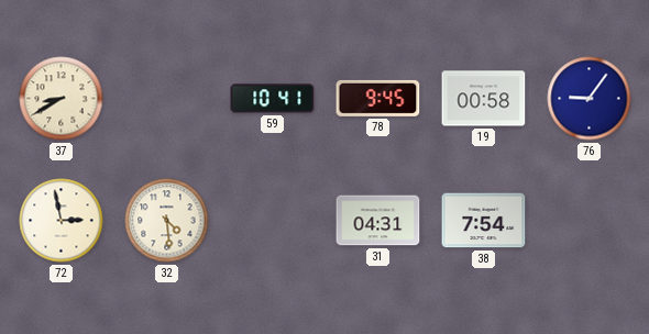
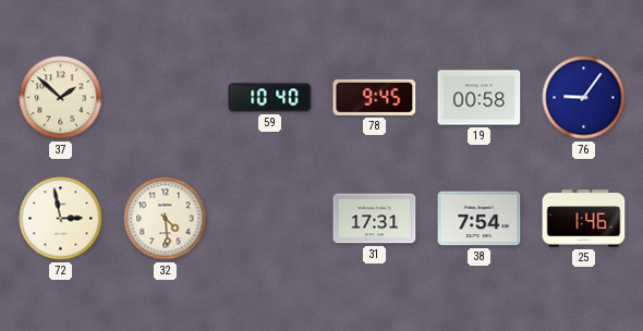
37: 8:40 -> 1:52
59: 10:41 -> 10:40
31: 04:31 -> 17:31
25: none -> 1:46
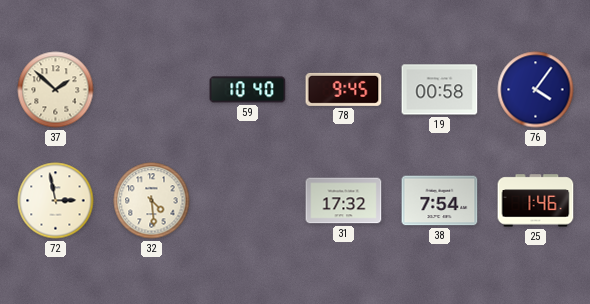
76: 9:06 -> 4:06
31: 17:31 -> 17:32
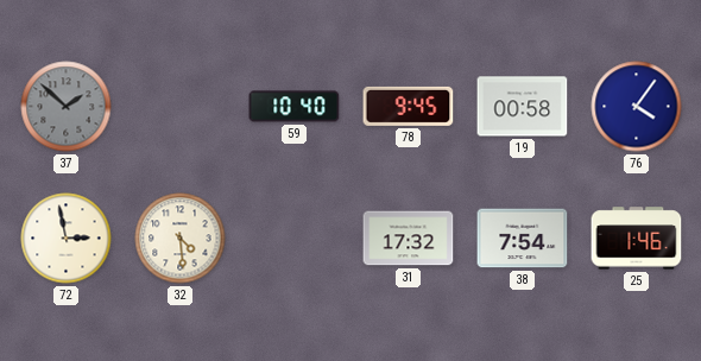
37 dial: cream -> grey
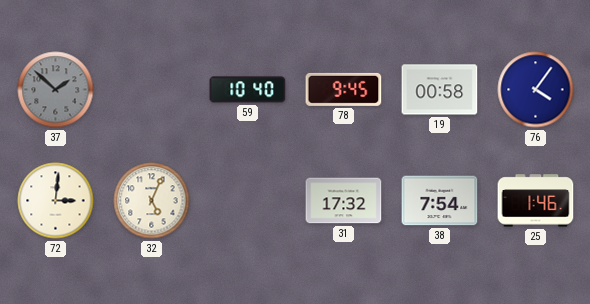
72: 2:58 -> 3:01
32: 4:29 -> 5:04
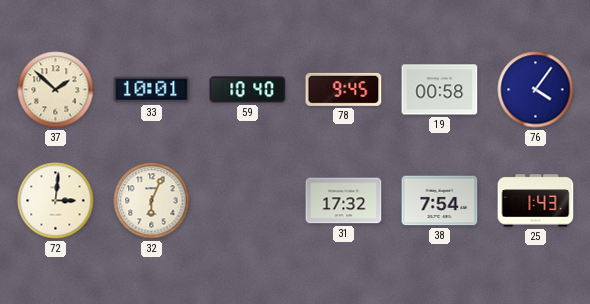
37 dial: grey -> cream
33: none -> 10:01
32: 5:04 -> 6:04
25: 1:46 -> 1:43
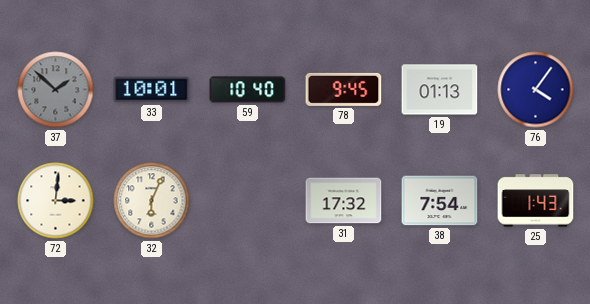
37 dial: cream -> grey
19: 00:58 -> 01:13
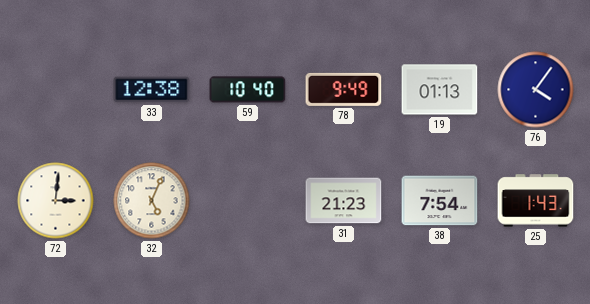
37: 1:52 -> none
33: 10:01 -> 12:38
78: 9:45 -> 9:49
32: 6:04 -> 5:04
31: 17:32 -> 21:23
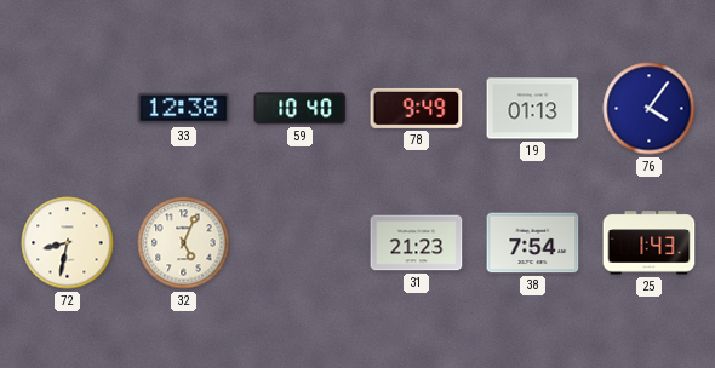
72: 3:01 -> 8:32
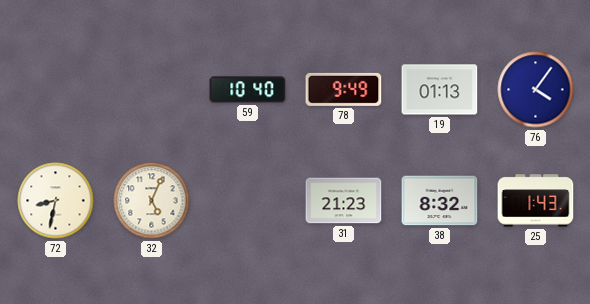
33: 12:38 -> none
38: 7:54 -> 8:32
